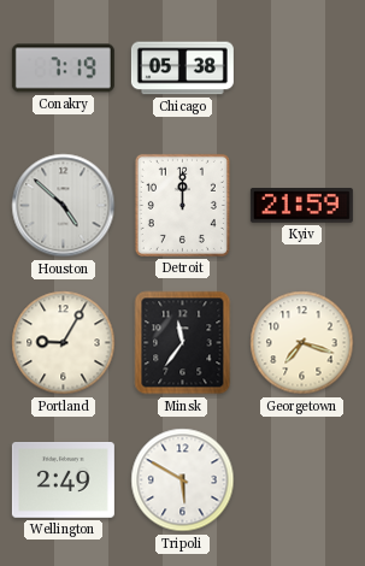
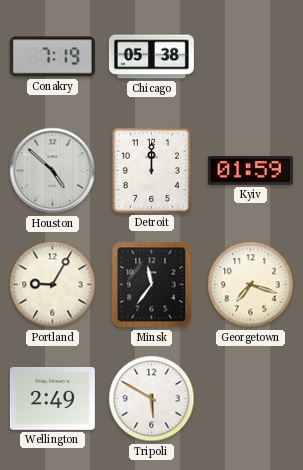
Kyiv: 21:59 -> 01:59
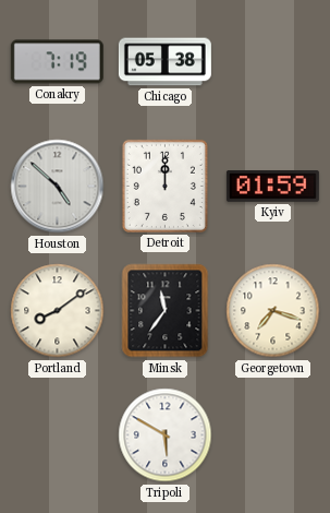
Portland: 9:05 -> 8:09
Wellington: 2:49 -> none
